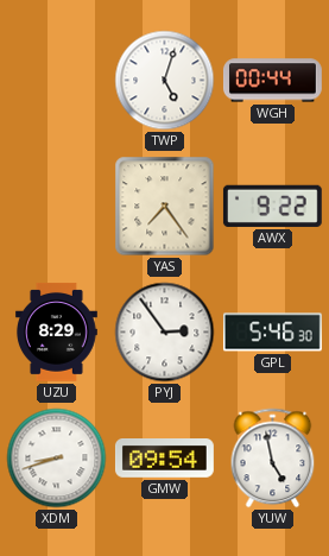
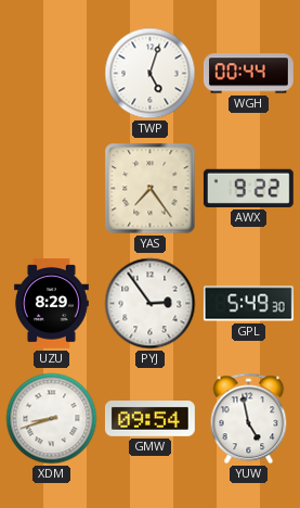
GPL: 5:46 -> 5:49
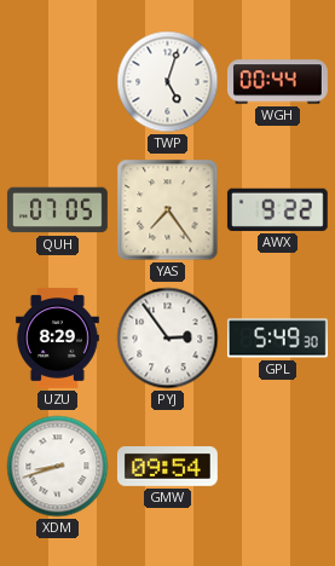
QUH: none -> 07:05
YUW: 4:58 -> none
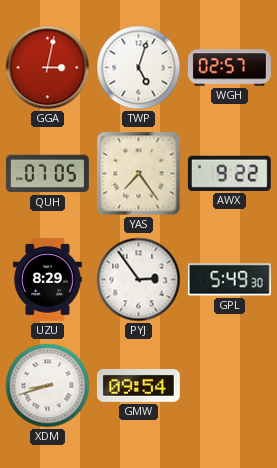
GGA: none -> 3:02
WGH: 00:44 -> 02:57
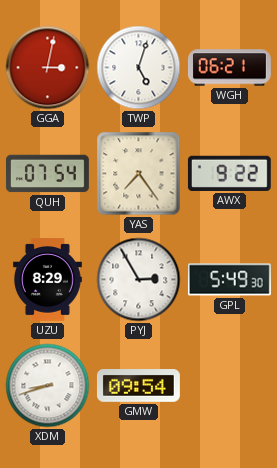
WGH: 02:57 -> 06:21
QUH: 07:05 -> 07:54
PYJ: 2:54 -> 2:55
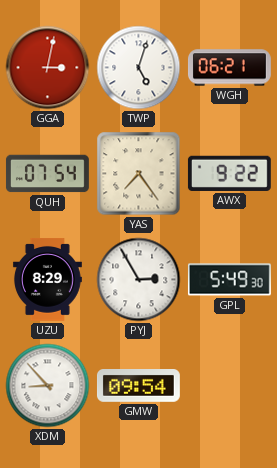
XDM: 8:42 -> 8:53
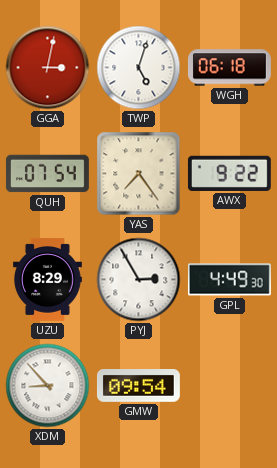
WGH: 06:21 -> 06:18
GPL: 5:49 -> 4:49
